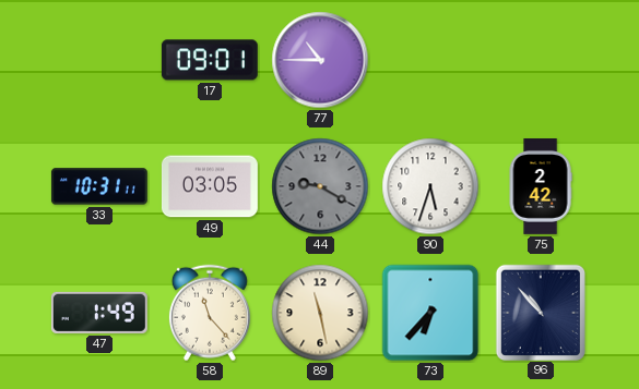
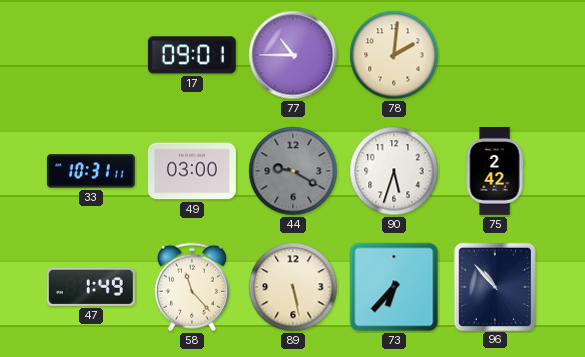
78: none -> 2:01
49: 03:05 -> 03:00
89: 11:28 -> 5:28
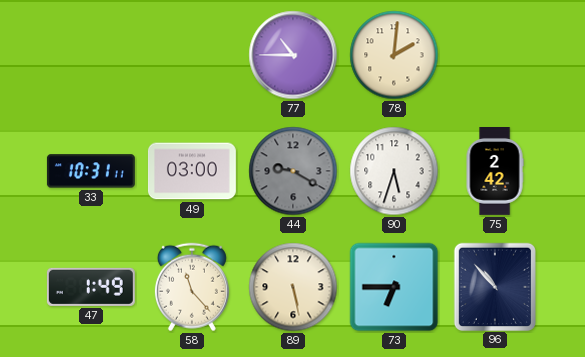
17: 09:01 -> none
73: 6:37 -> 6:45
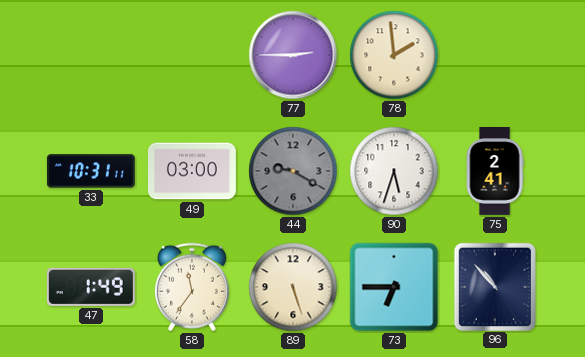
77: 10:45 -> 2:45
78: 2:01 -> 1:59
75: 2:42 -> 2:41
58: 11:23 -> 11:36
89: 5:28 -> 5:27
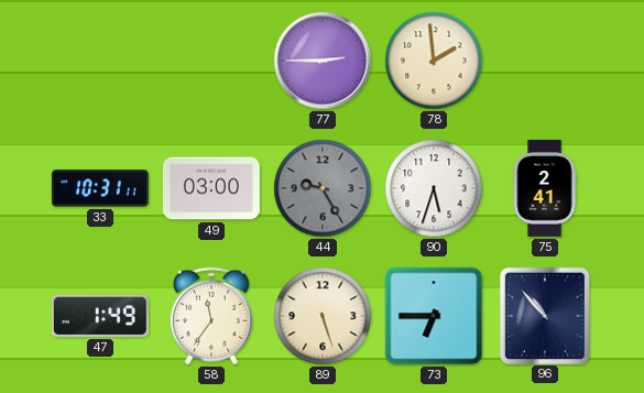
44: 9:20 -> 9:25
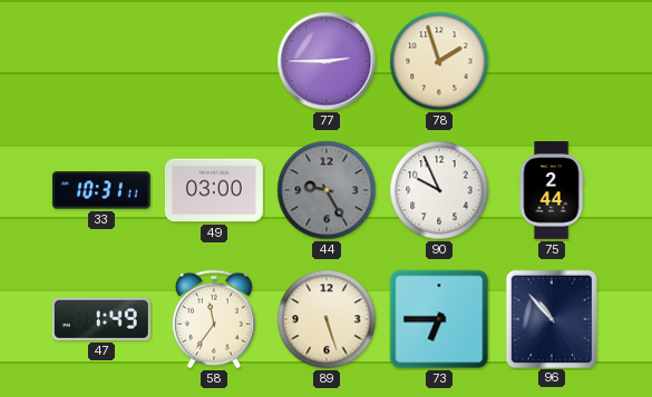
78: 1:59 -> 1:57
90: 5:33 -> 9:56
75: 2:41 -> 2:44
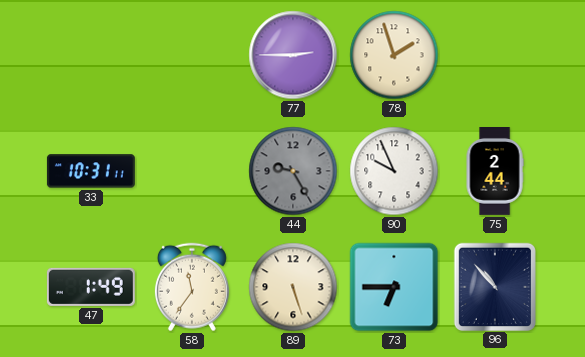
49: 03:00 -> none
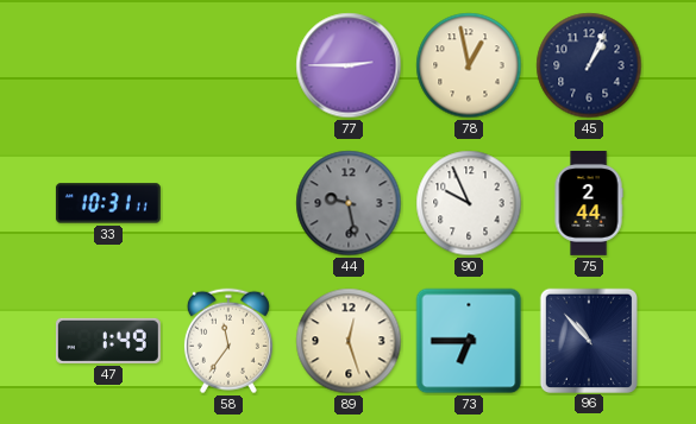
78: 1:57 -> 12:58
45: none -> 1:04
44: 9:25 -> 9:28
89: 5:27 -> 12:27
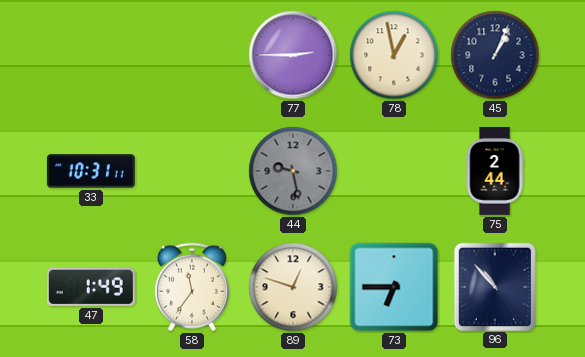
90: 9:56 -> none
89: 12:27 -> 12:48
